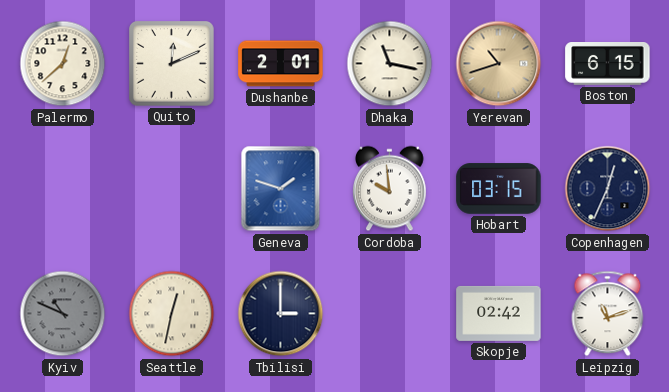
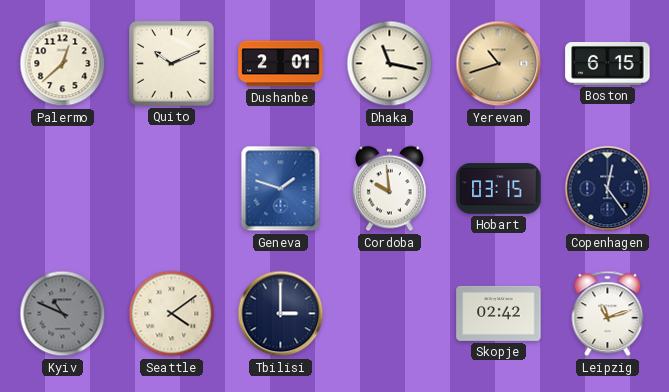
Quito: 12:11 -> 10:11
Copenhagen: 12:34 -> 12:24
Seattle: 12:32 -> 4:09
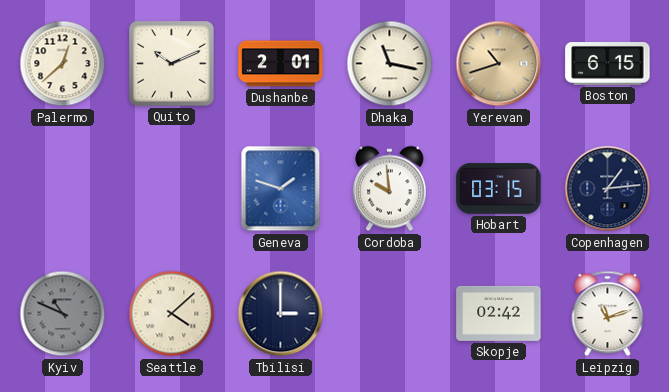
Copenhagen: 12:24 -> 1:14
Seattle: 4:09 -> 4:08
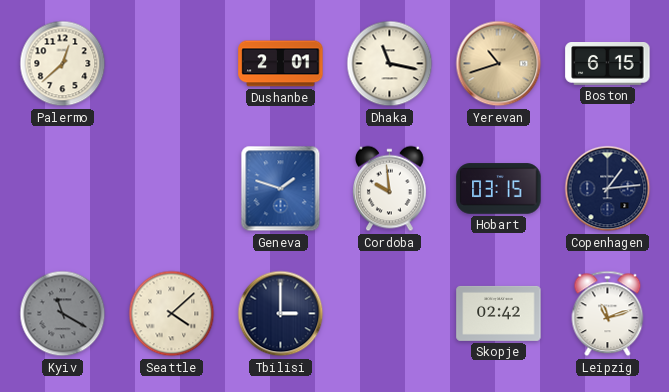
Quito: 10:11 -> none
Kyiv: 10:49 -> 11:20
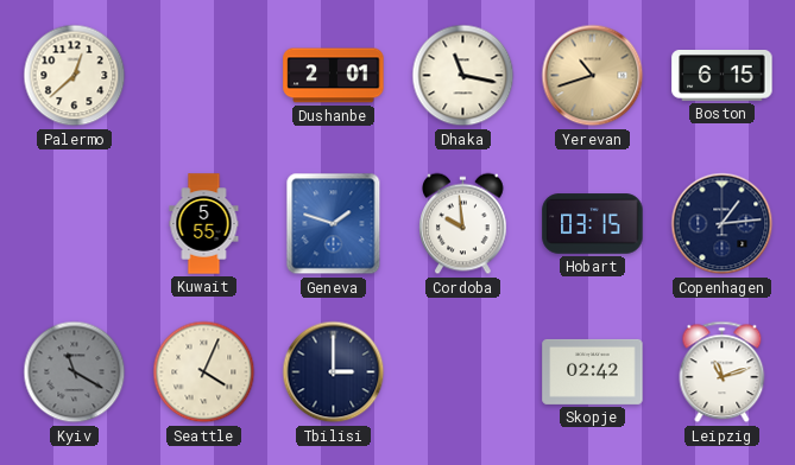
Kuwait: none -> 5:55
Seattle: 4:08 -> 4:04
